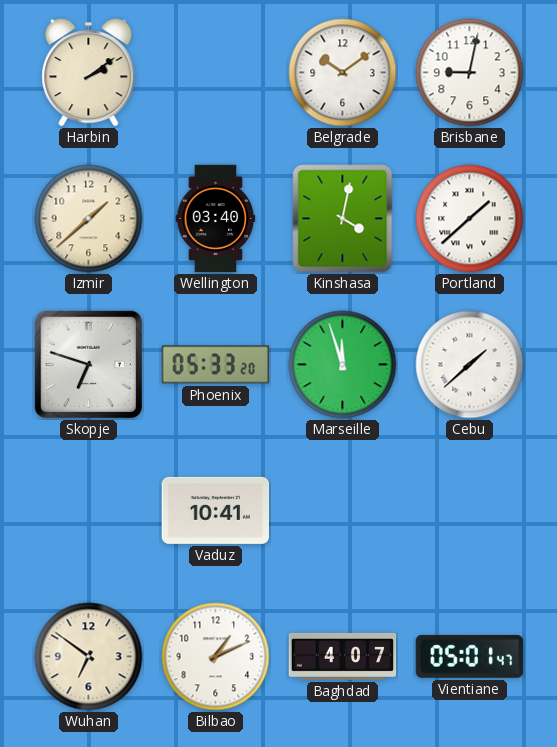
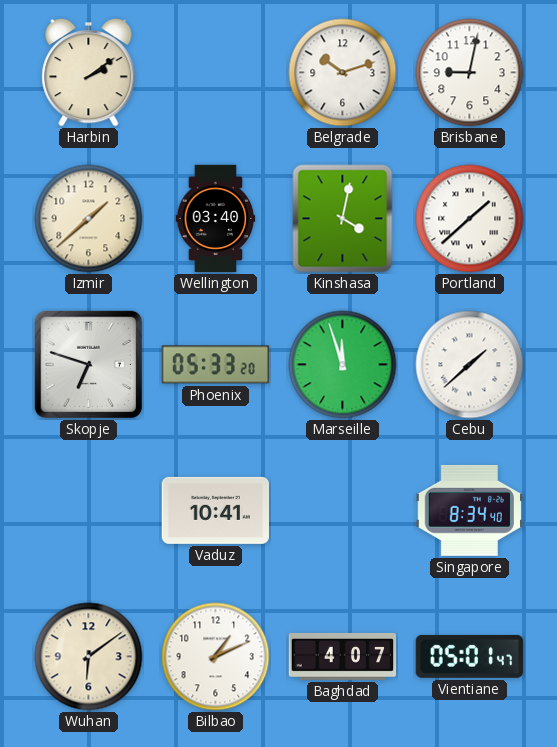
Belgrade: 10:09 -> 10:12
Singapore: none -> 8:34
Wuhan: 6:51 -> 6:09
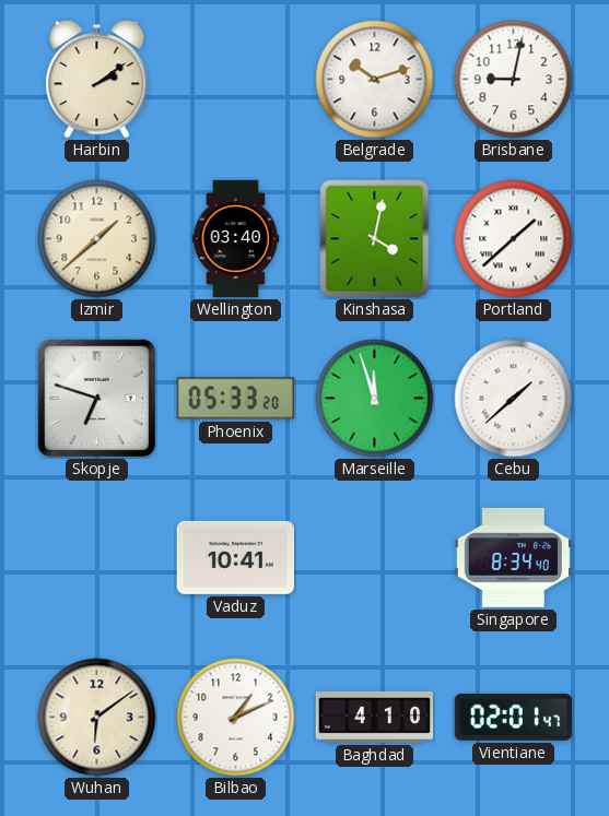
Baghdad: 4:07 -> 4:10
Vientiane: 05:01 -> 02:01
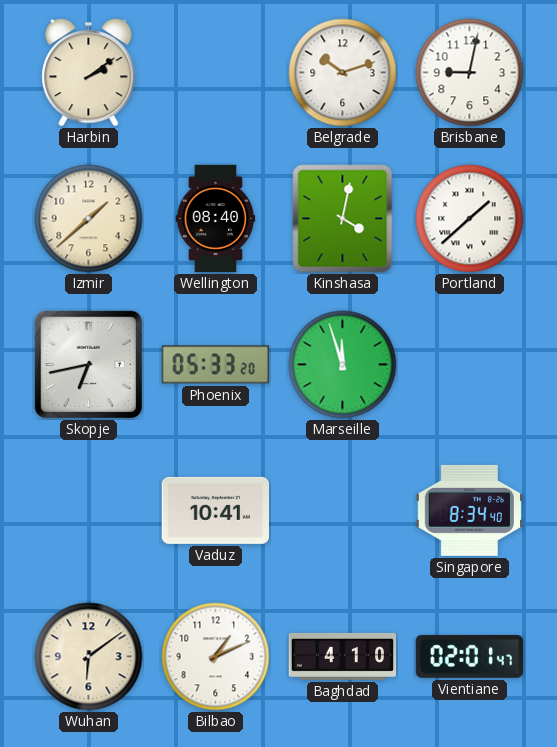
Wellington: 03:40 -> 08:40
Skopje: 6:48 -> 6:43
Cebu: 1:38 -> none
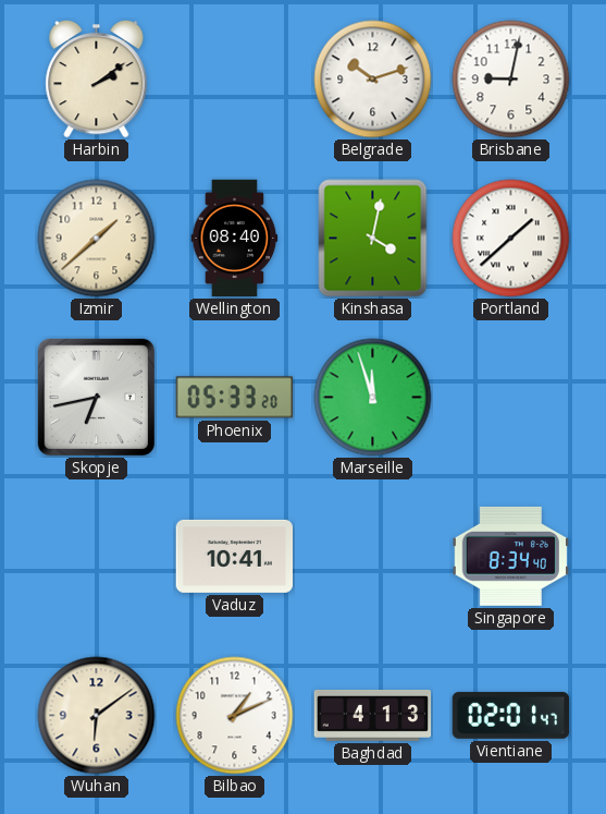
Baghdad: 4:10 -> 4:13
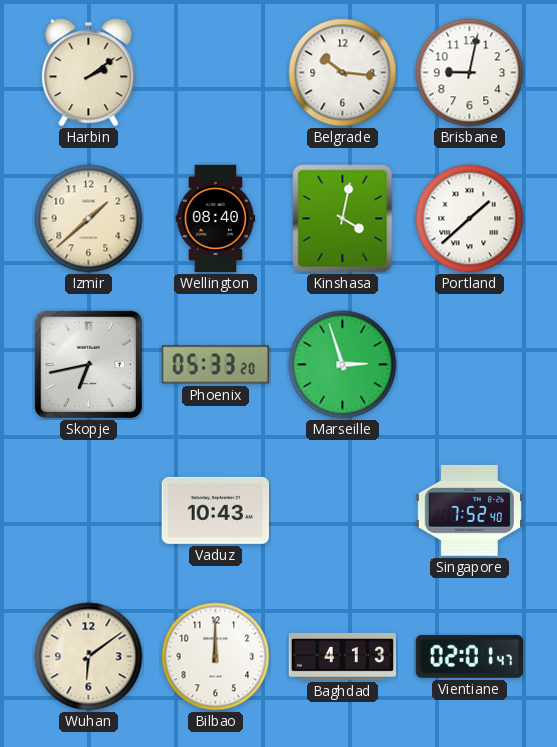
Belgrade: 10:12 -> 10:16
Marseille: 11:57 -> 2:57
Vaduz: 10:41 -> 10:43
Singapore: 8:34 -> 7:52
Bilbao: 1:11 -> 12:00
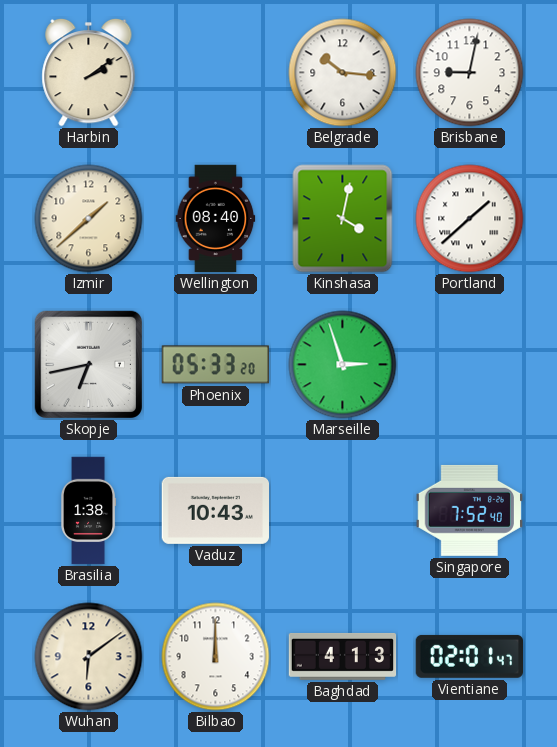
Brasilia: none -> 1:38
